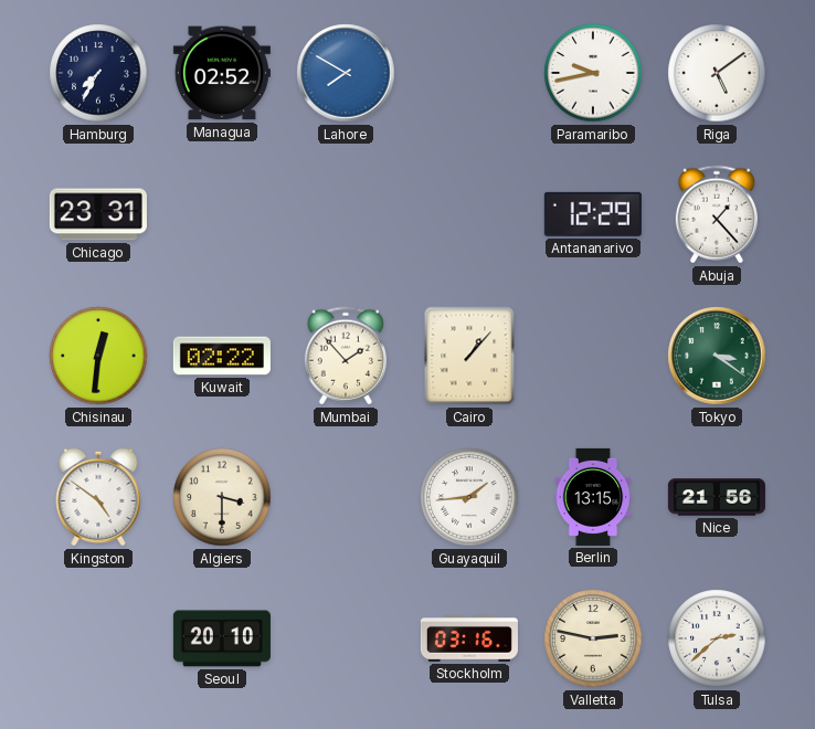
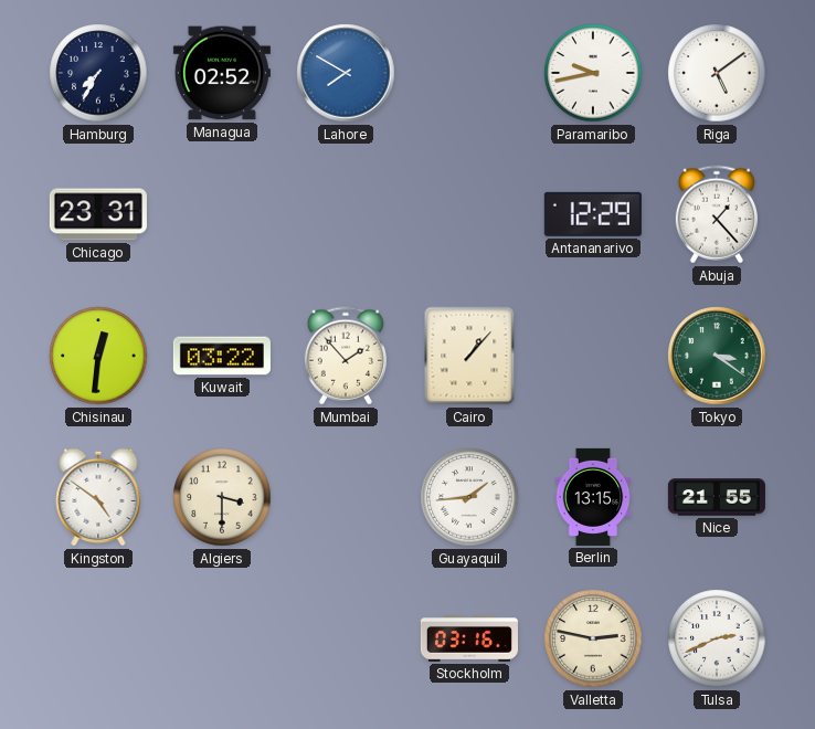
Kuwait: 02:22 -> 03:22
Nice: 21:56 -> 21:55
Seoul: 20:10 -> none
Tulsa: 2:38 -> 2:41
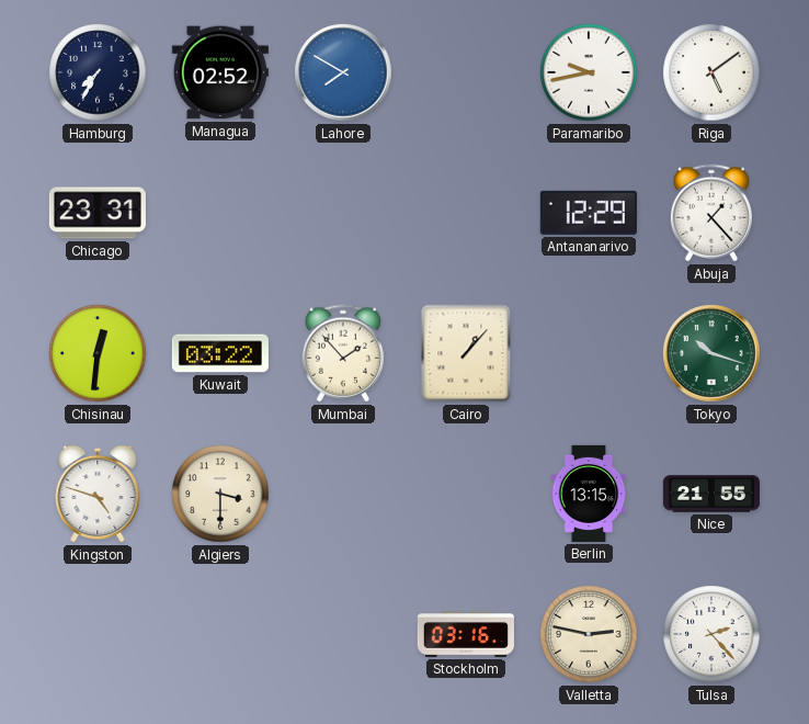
Tokyo: 3:21 -> 10:18
Kingston: 4:51 -> 4:48
Guayaquil: 1:44 -> none
Tulsa: 2:41 -> 2:23
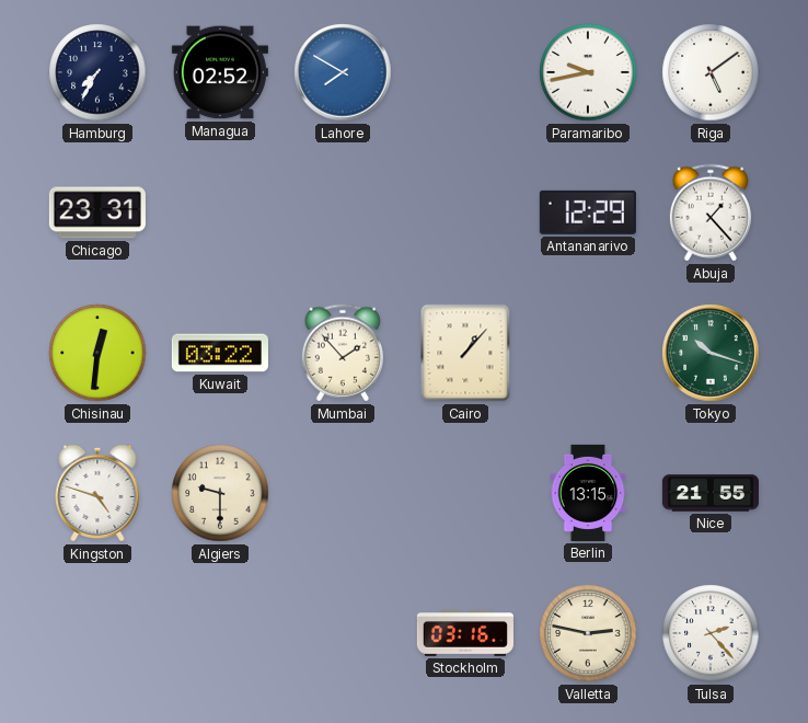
Algiers: 3:30 -> 9:30
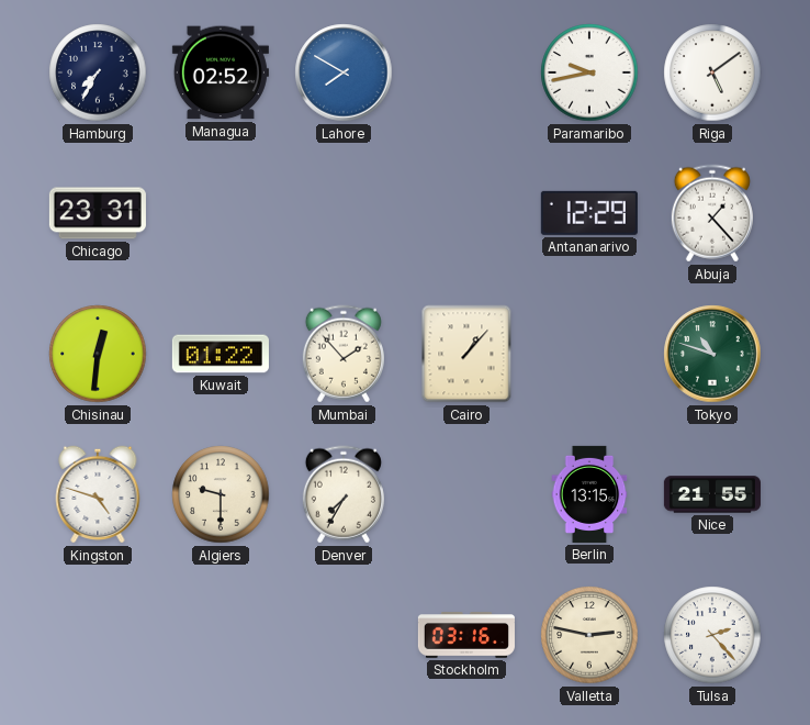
Kuwait: 03:22 -> 01:22
Tokyo: 10:18 -> 10:48
Denver: none -> 7:35
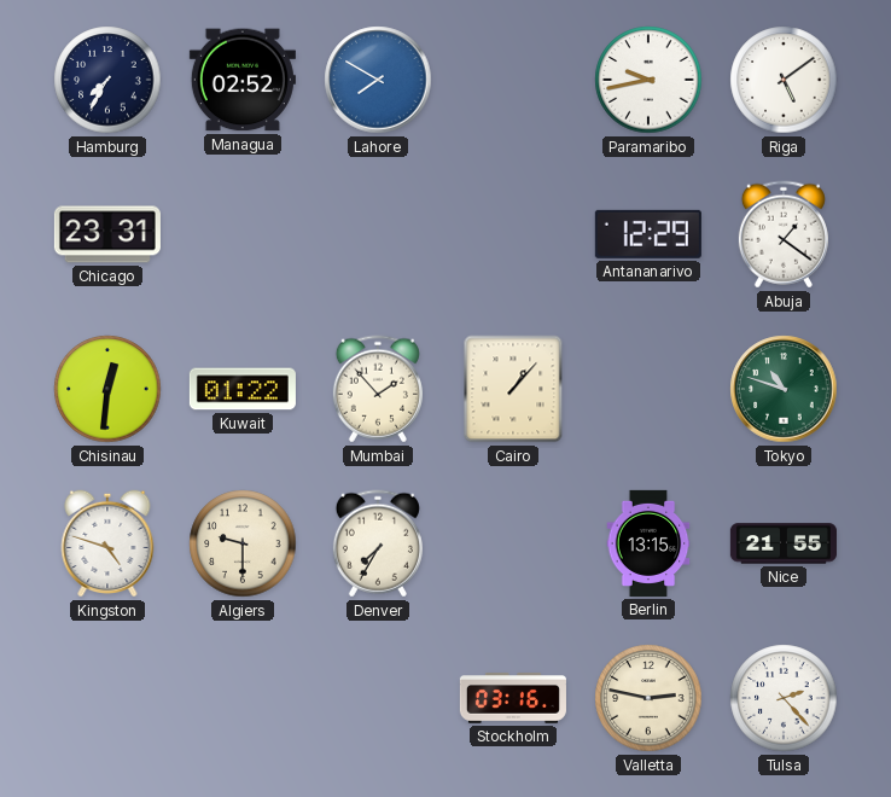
Abuja: 1:23 -> 1:21
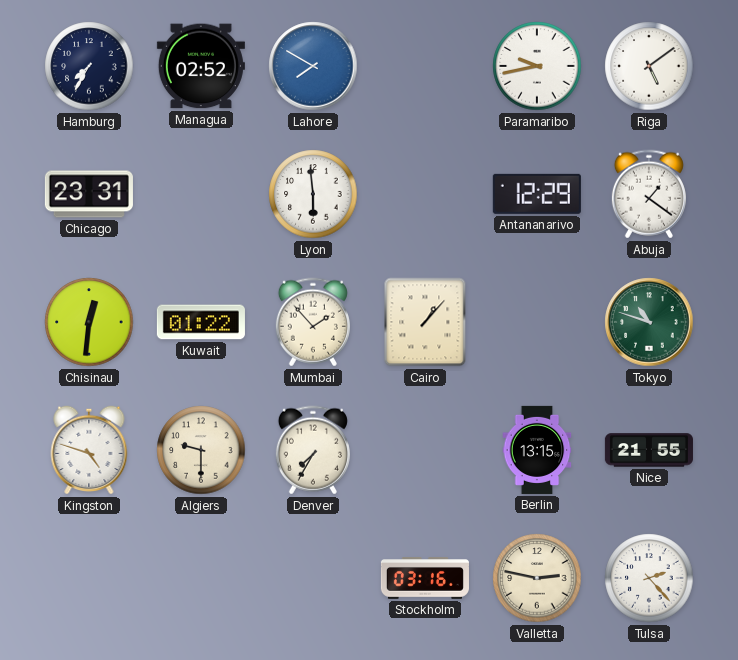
Lyon: none -> 5:59
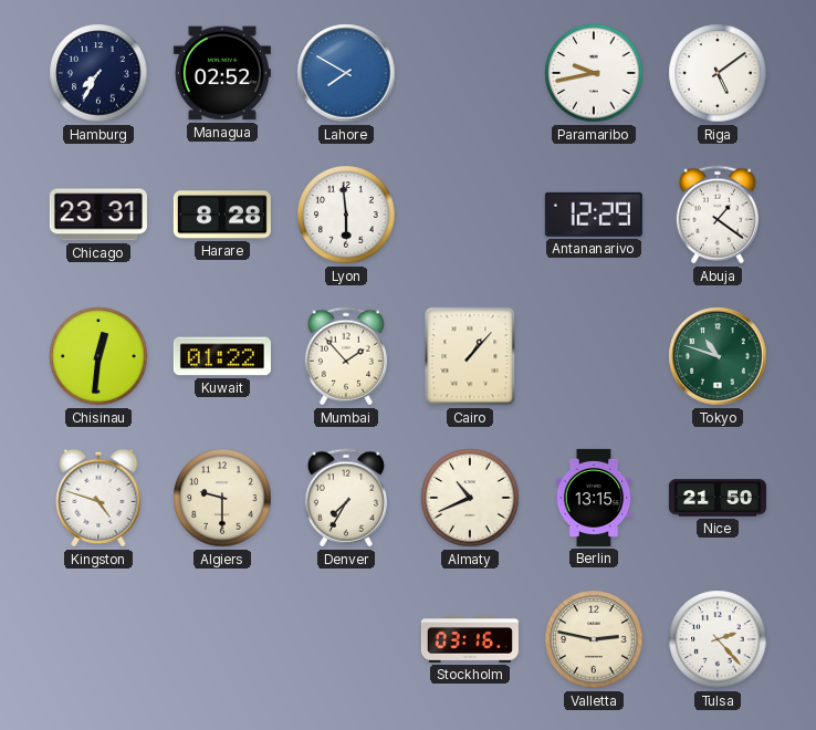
Harare: none -> 8:28
Almaty: none -> 10:41
Nice: 21:55 -> 21:50
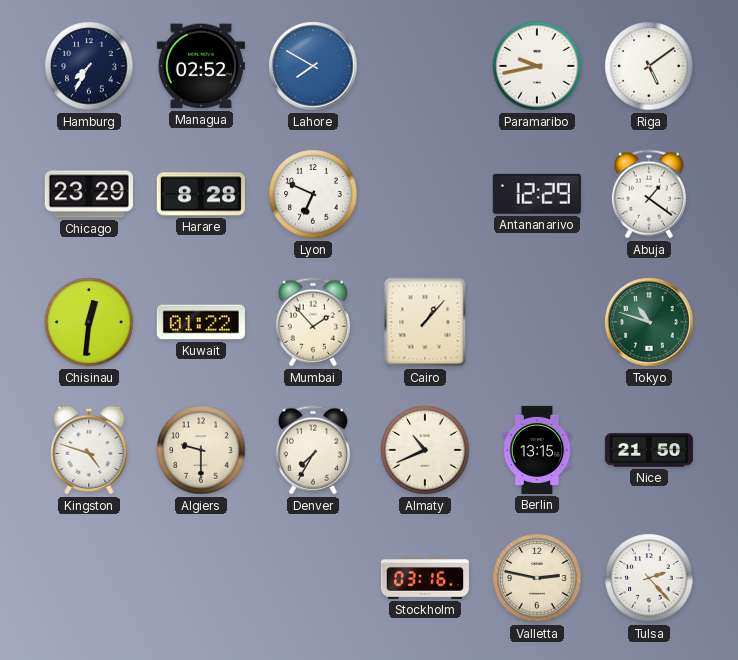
Chicago: 23:31 -> 23:29
Lyon: 5:59 -> 6:49
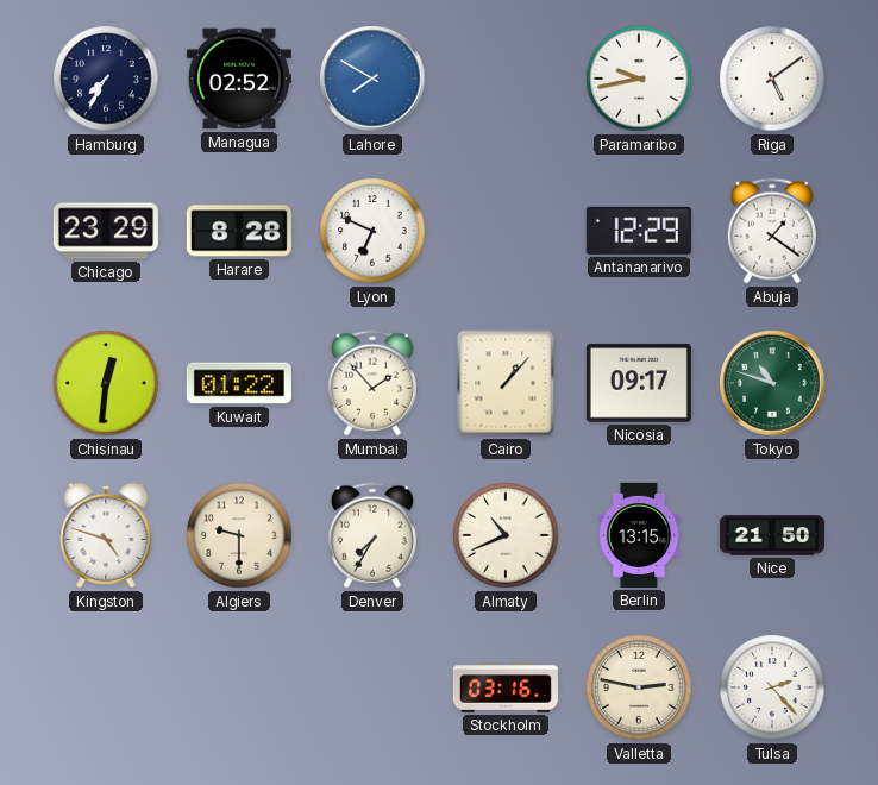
Nicosia: none -> 09:17
